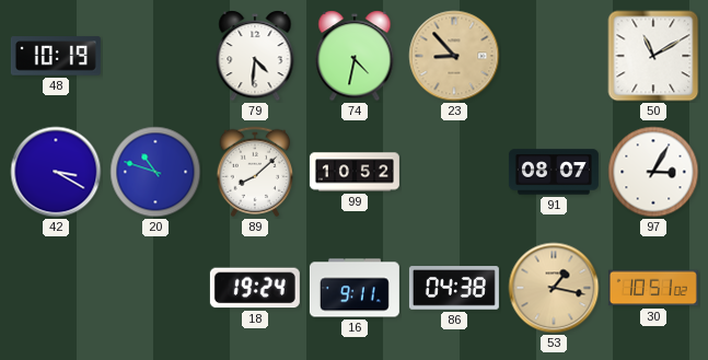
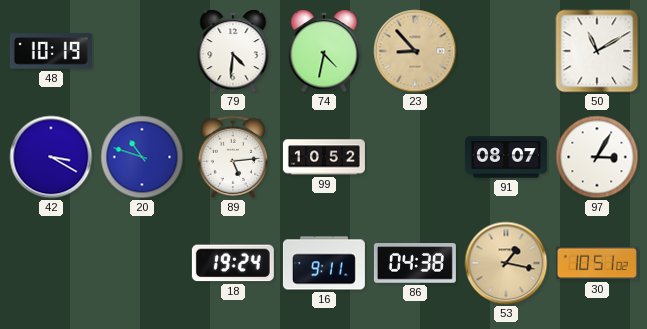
89: 8:08 -> 5:14
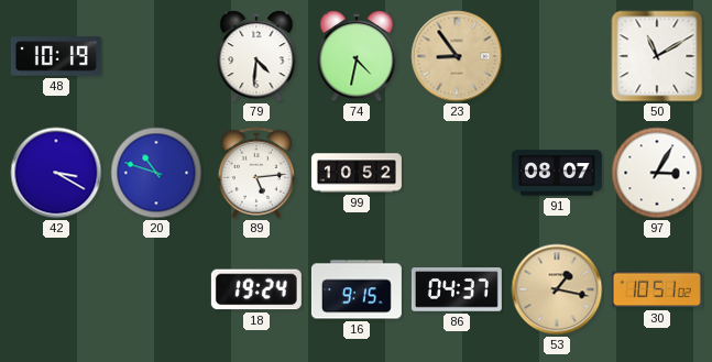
23: 8:53 -> 8:54
16: 9:11 -> 9:15
86: 04:38 -> 04:37
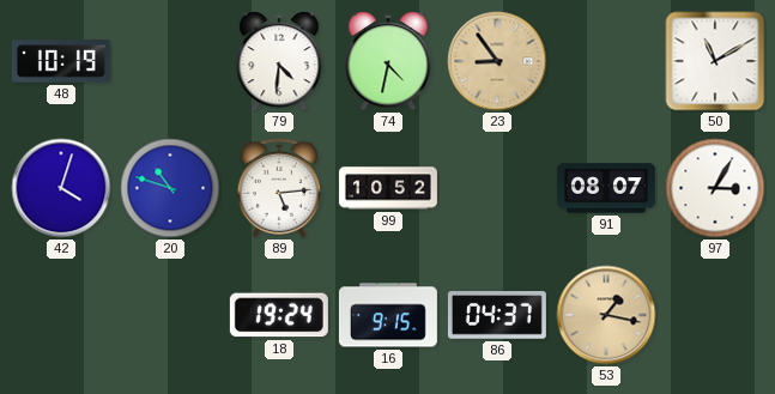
42: 3:20 -> 4:03
30: 10:51 -> none
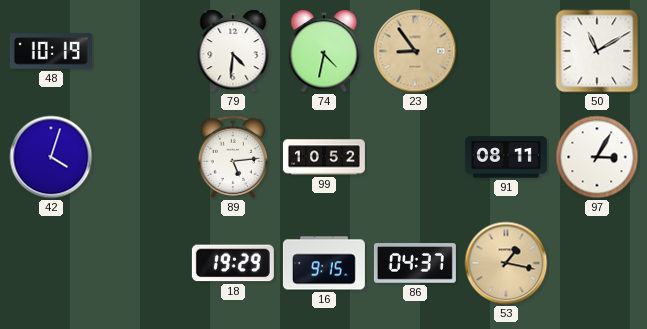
20: 10:48 -> none
91: 08:07 -> 08:11
18: 19:24 -> 19:29
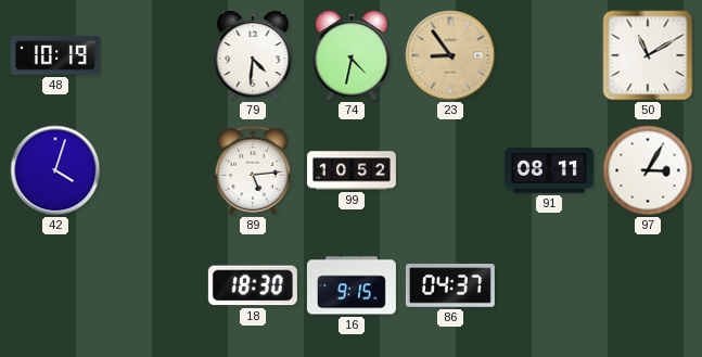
18: 19:29 -> 18:30
53: 1:17 -> none
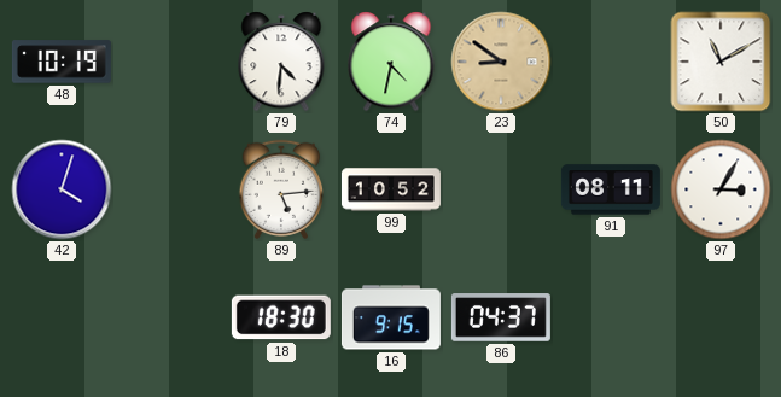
23: 8:54 -> 8:51
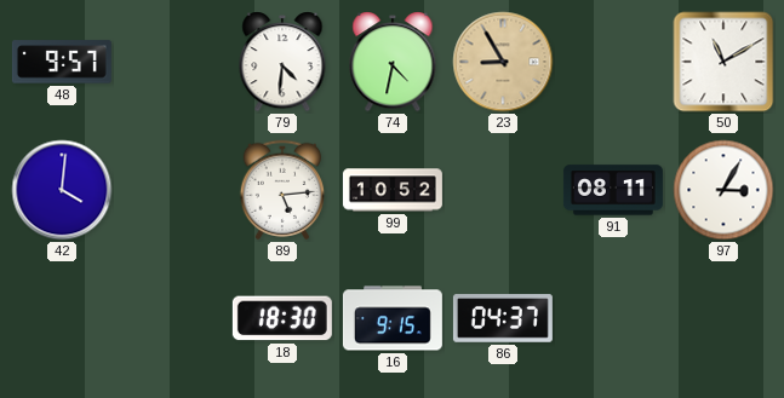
48: 10:19 -> 9:57
23: 8:51 -> 8:55
42: 4:03 -> 4:01
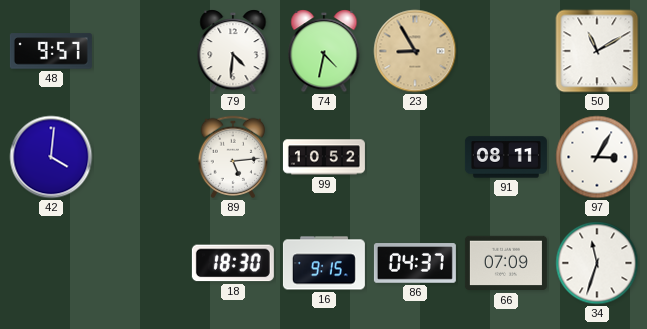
66: none -> 07:09
34: none -> 11:33
